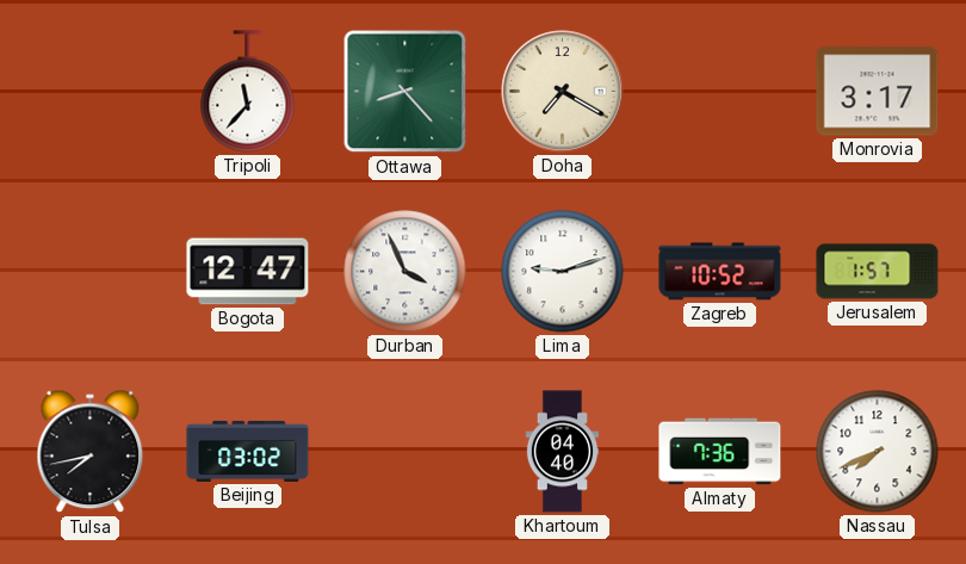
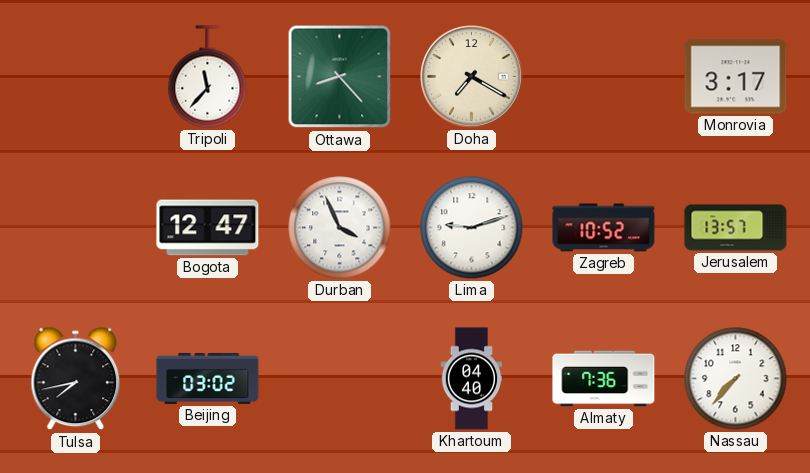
Jerusalem: 1:57 -> 13:57
Nassau: 7:41 -> 7:37
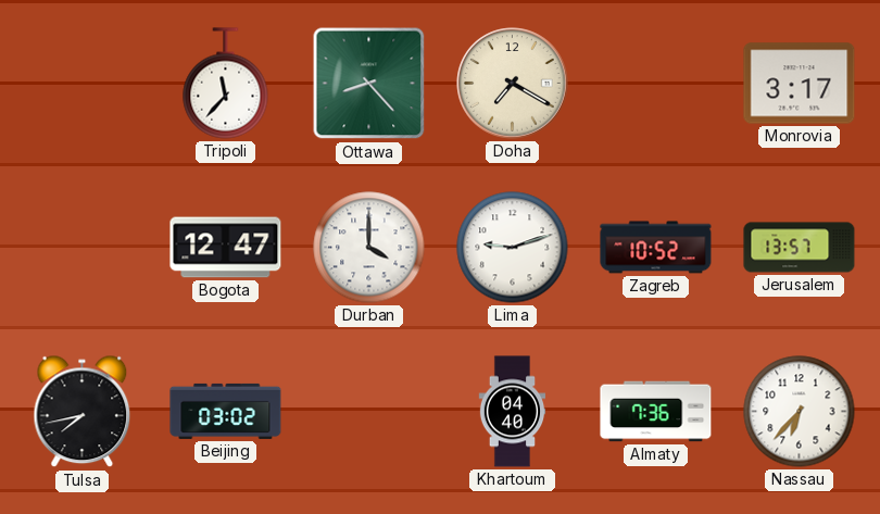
Durban: 3:56 -> 4:00
Nassau: 7:37 -> 6:37
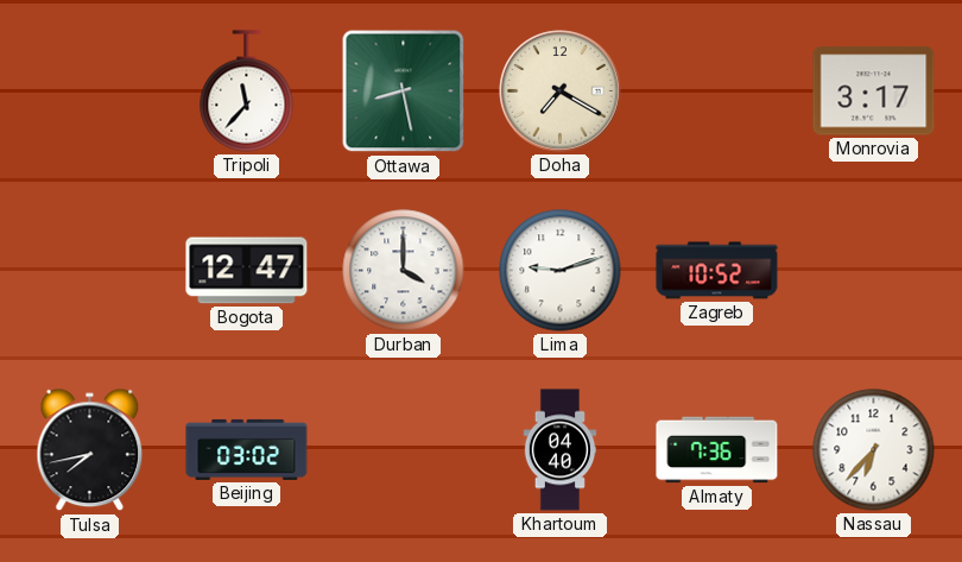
Ottawa: 8:23 -> 8:28
Jerusalem: 13:57 -> none
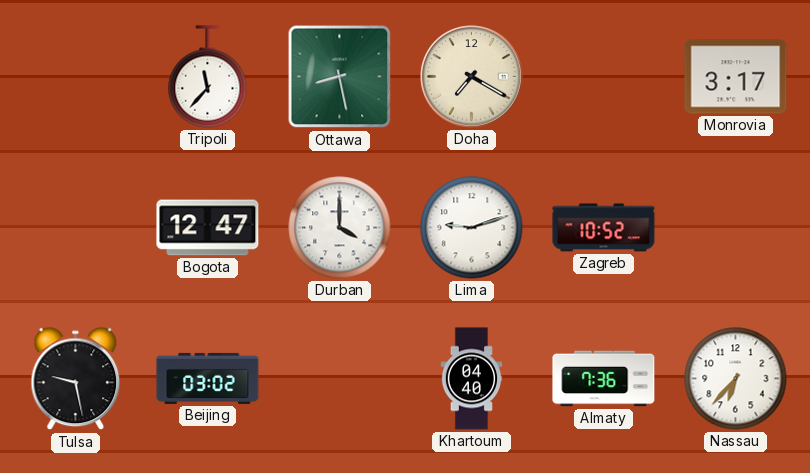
Tulsa: 7:43 -> 9:28
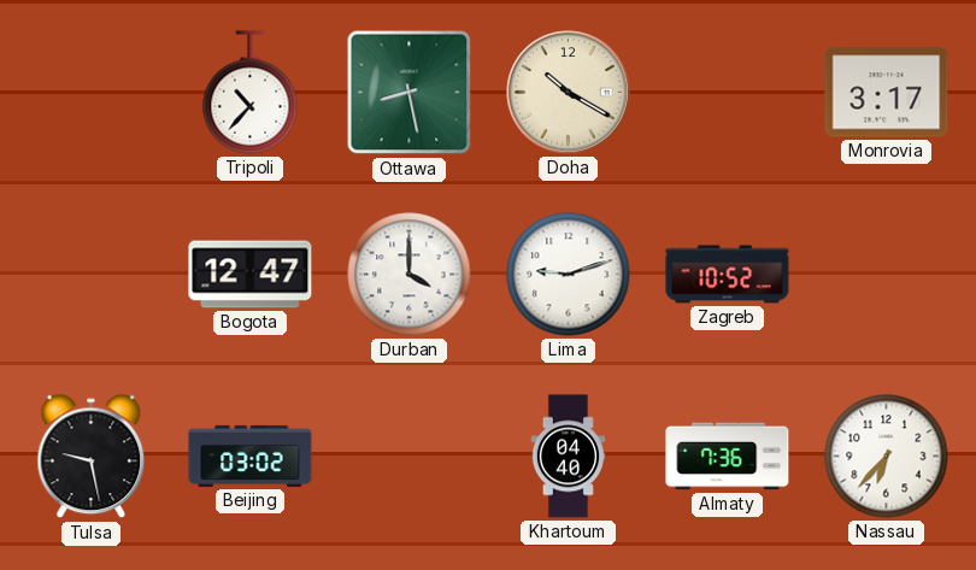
Tripoli: 11:37 -> 10:37
Doha: 7:20 -> 10:20
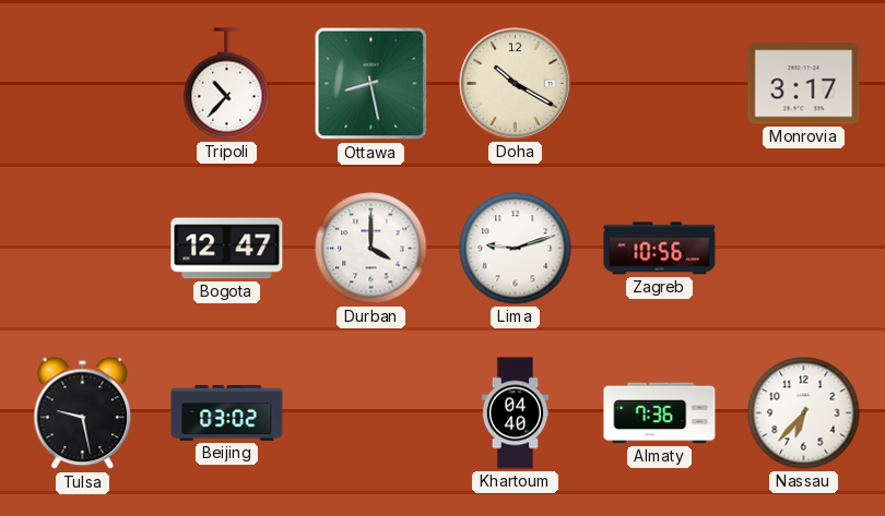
Zagreb: 10:52 -> 10:56
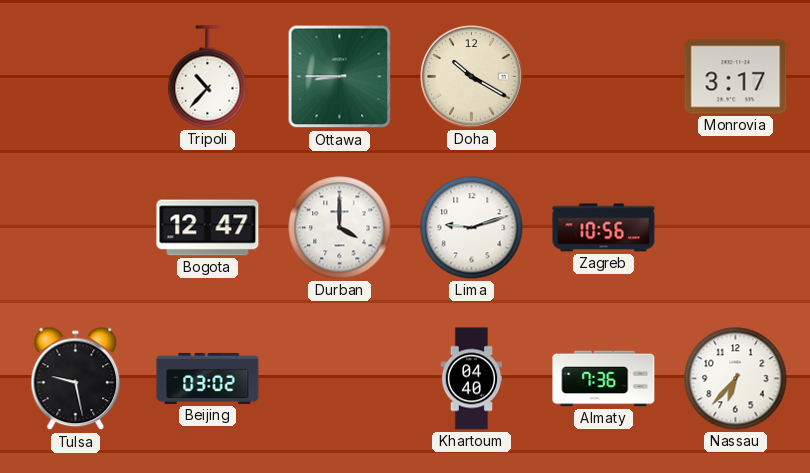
Ottawa: 8:28 -> 8:45
